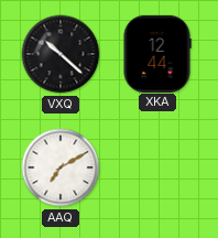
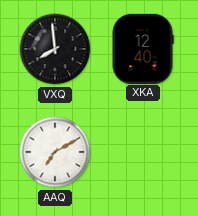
VXQ: 10:22 -> 7:59
XKA: 12:44 -> 12:40
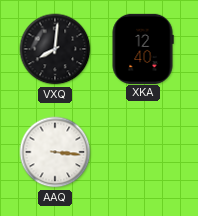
VXQ: 7:59 -> 8:01
AAQ: 7:10 -> 3:16
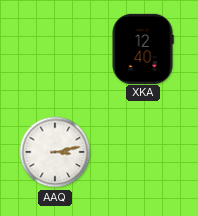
VXQ: 8:01 -> none
AAQ: 3:16 -> 3:13
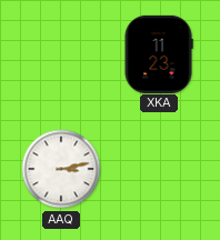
XKA: 12:40 -> 11:23
